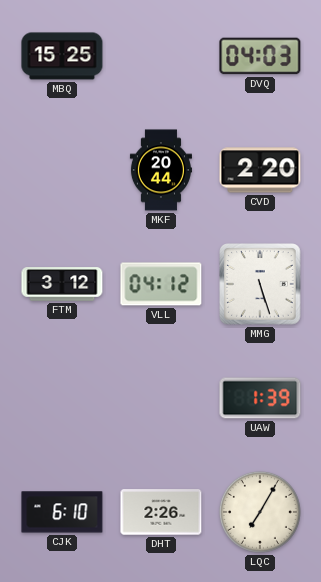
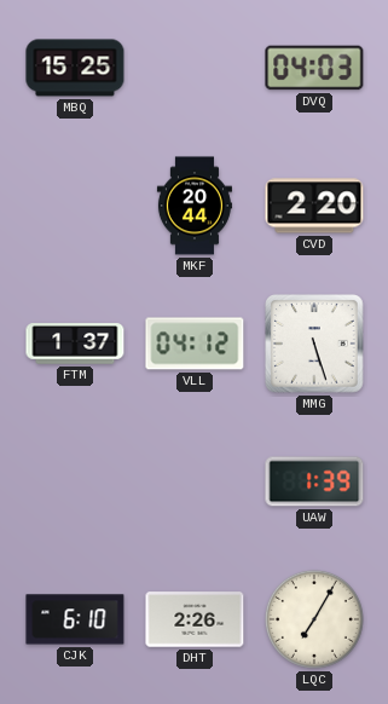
FTM: 3:12 -> 1:37
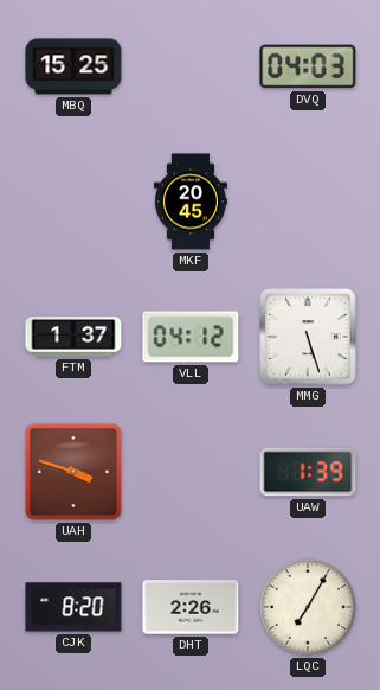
MKF: 20:44 -> 20:45
CVD: 2:20 -> none
UAH: none -> 3:48
CJK: 6:10 -> 8:20
